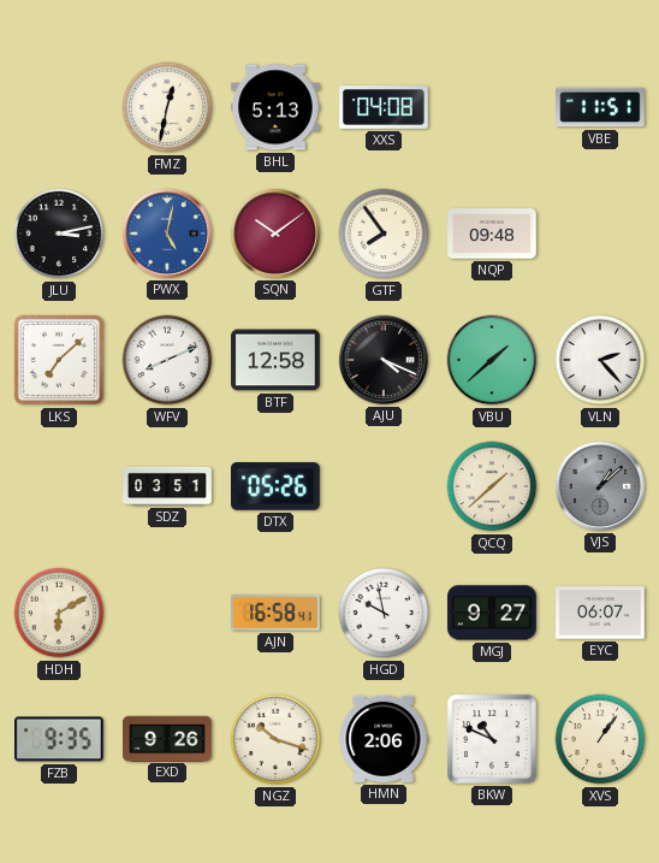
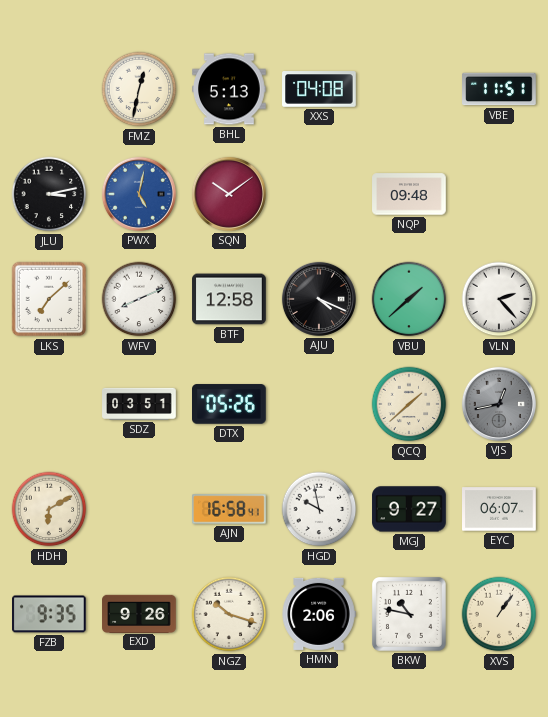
GTF: 7:54 -> none
VJS: 1:08 -> 12:43
BKW: 10:49 -> 10:47
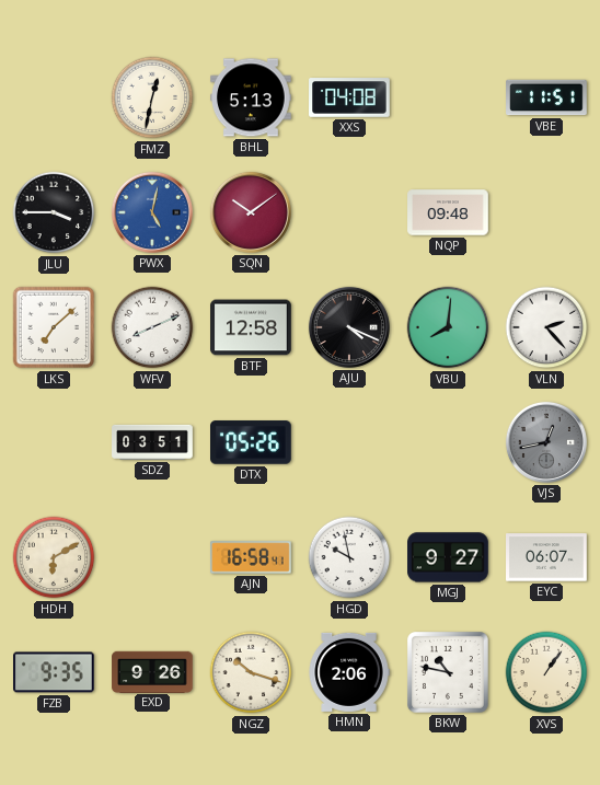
JLU: 3:13 -> 3:45
VBU: 1:38 -> 8:01
QCQ: 1:38 -> none
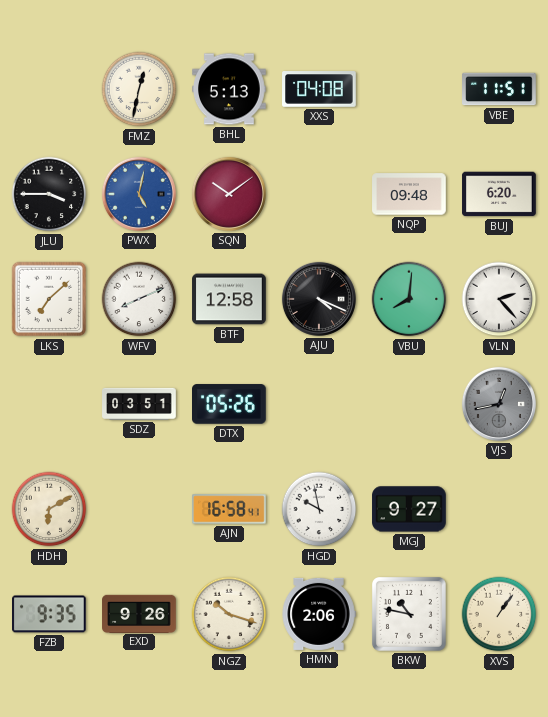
BUJ: none -> 6:20
EYC: 06:07 -> none
